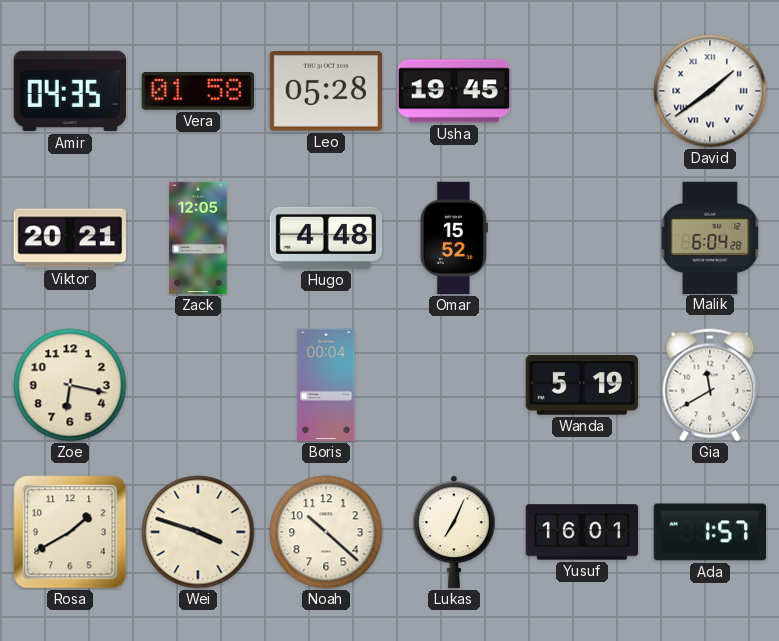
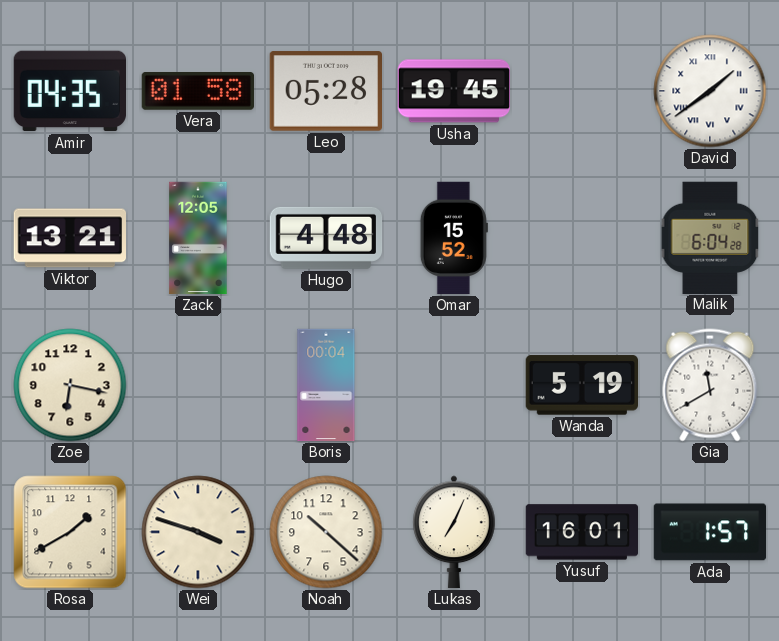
Viktor: 20:21 -> 13:21
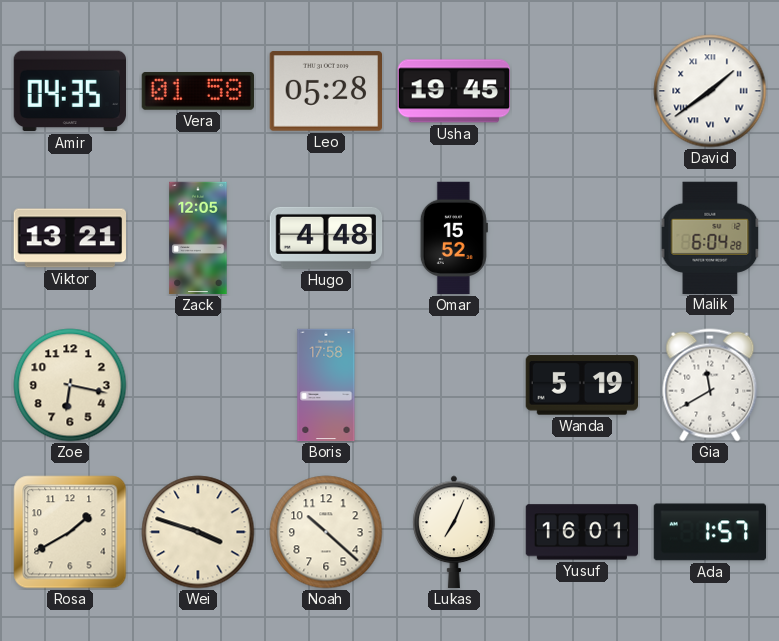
Boris: 00:04 -> 17:58
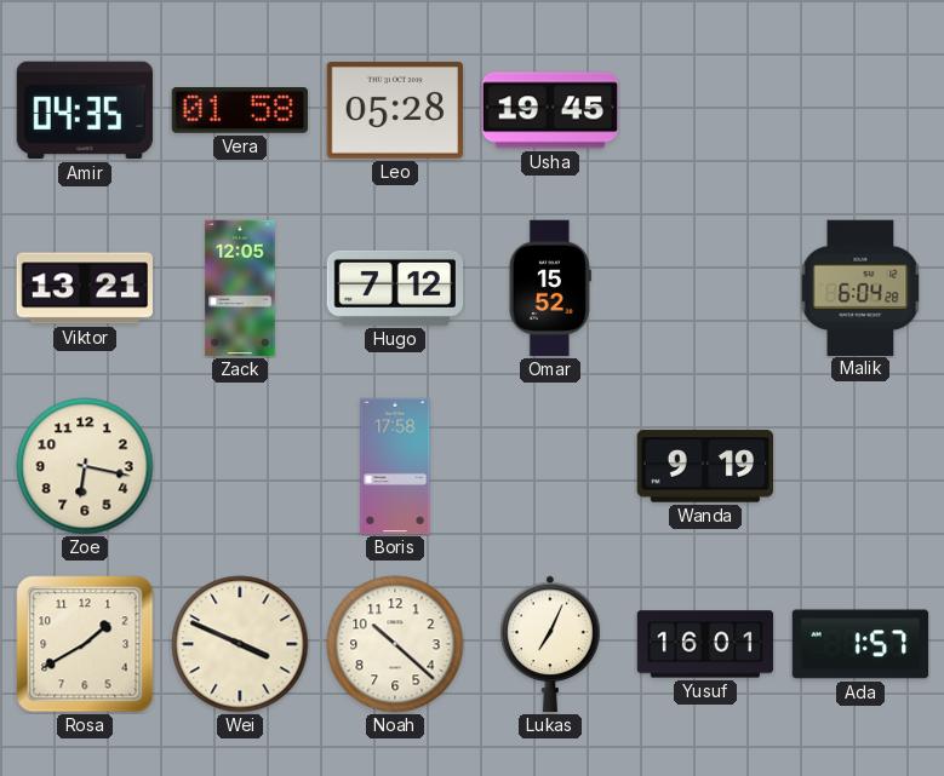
David: 1:39 -> none
Hugo: 4:48 -> 7:12
Wanda: 5:19 -> 9:19
Gia: 11:40 -> none
Wei: 3:48 -> 3:49
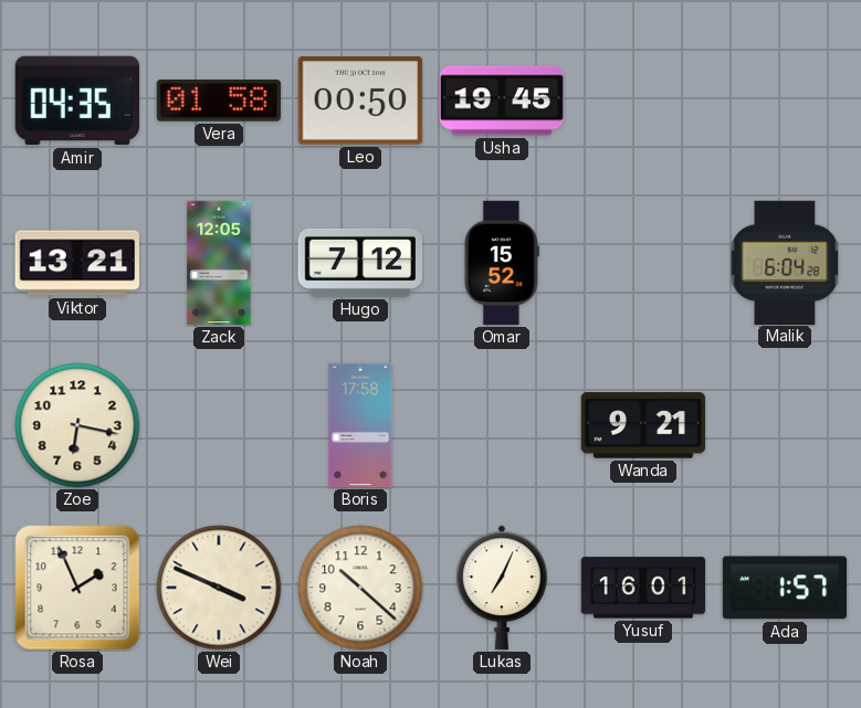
Leo: 05:28 -> 00:50
Wanda: 9:19 -> 9:21
Rosa: 1:40 -> 1:56
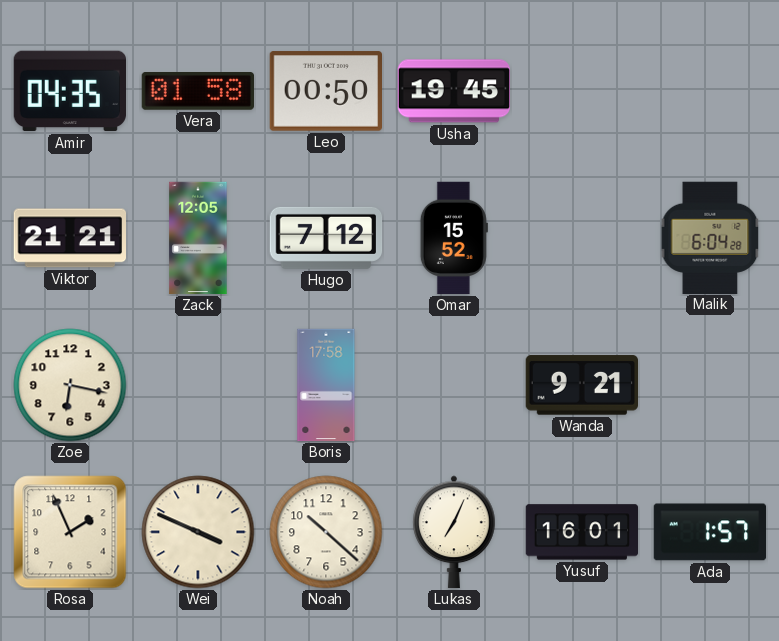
Viktor: 13:21 -> 21:21
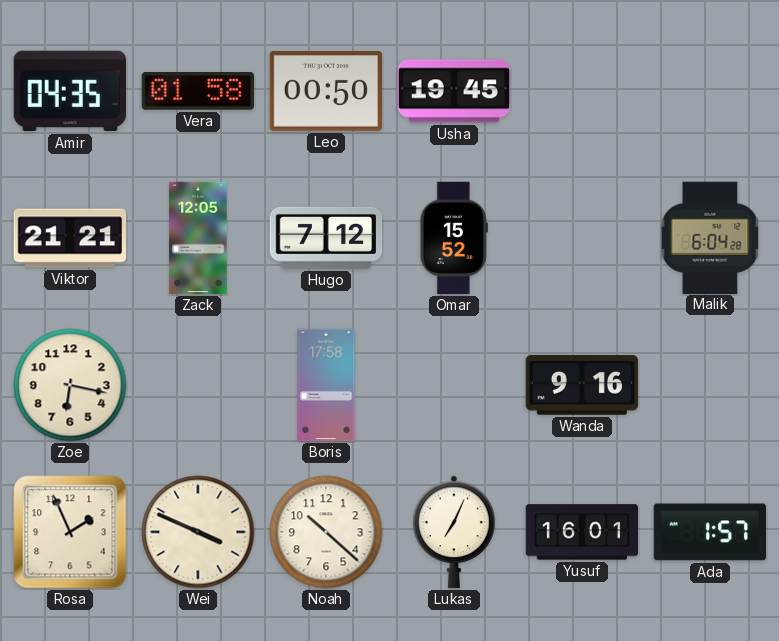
Wanda: 9:21 -> 9:16
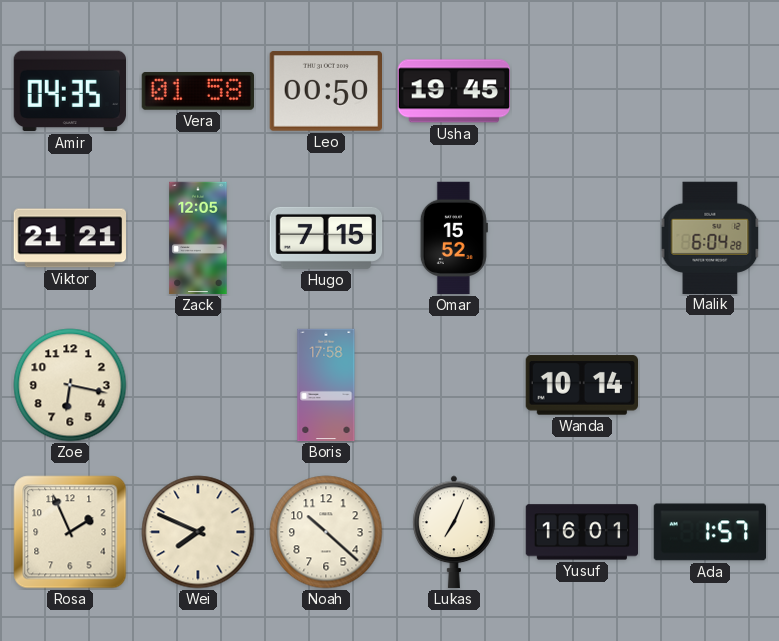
Hugo: 7:12 -> 7:15
Wanda: 9:16 -> 10:14
Wei: 3:49 -> 7:49
